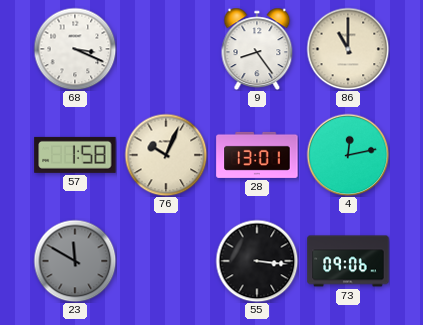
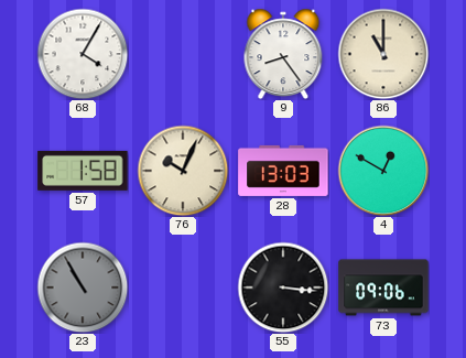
68: 3:19 -> 4:05
28: 13:01 -> 13:03
4: 12:13 -> 12:50
23: 11:50 -> 10:55
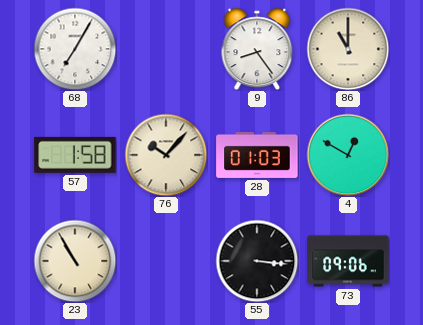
68: 4:05 -> 7:05
76: 10:04 -> 10:07
28: 13:03 -> 01:03
23 dial: grey -> cream
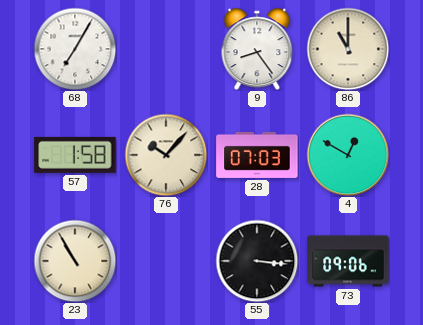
28: 01:03 -> 07:03
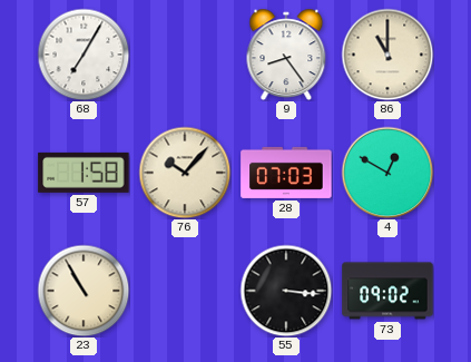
73: 09:06 -> 09:02
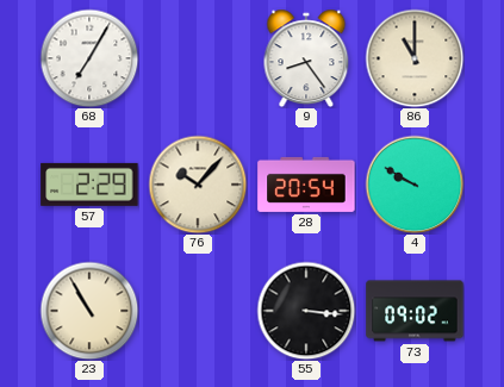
57: 1:58 -> 2:29
28: 07:03 -> 20:54
4: 12:50 -> 9:50
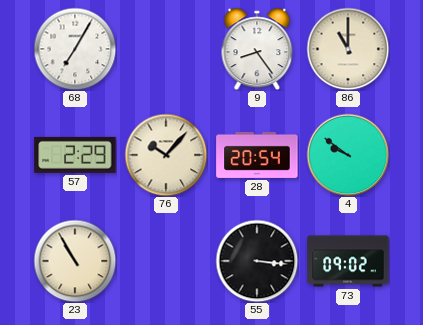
4: 9:50 -> 9:51
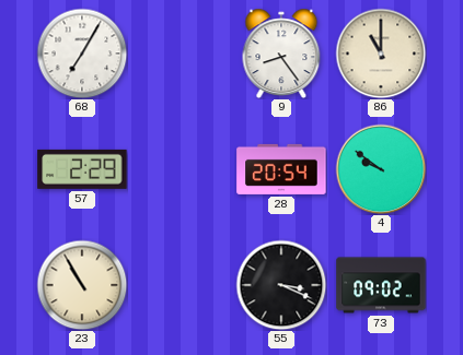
76: 10:07 -> none
55: 3:16 -> 3:19
